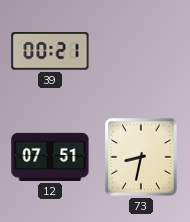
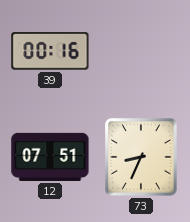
39: 00:21 -> 00:16
73: 8:32 -> 8:34
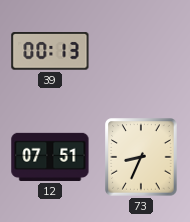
39: 00:16 -> 00:13
